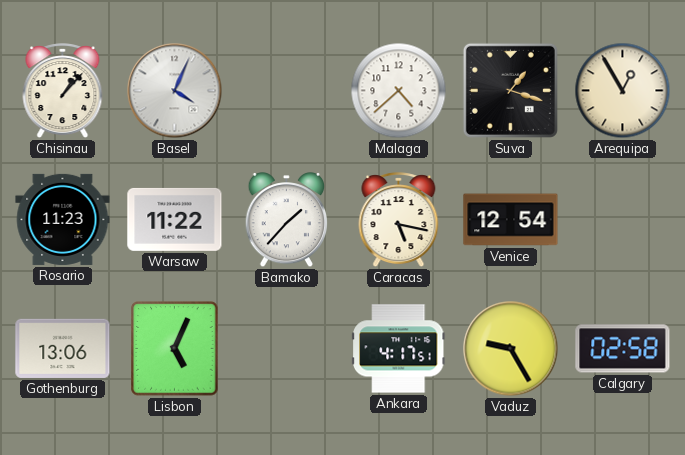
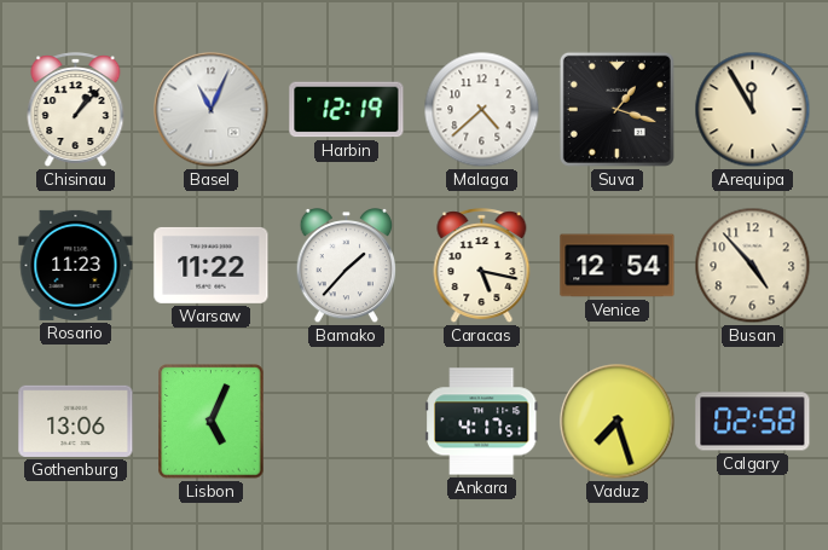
Basel: 4:04 -> 11:04
Harbin: none -> 12:19
Arequipa: 12:55 -> 11:55
Busan: none -> 4:53
Vaduz: 9:25 -> 7:27
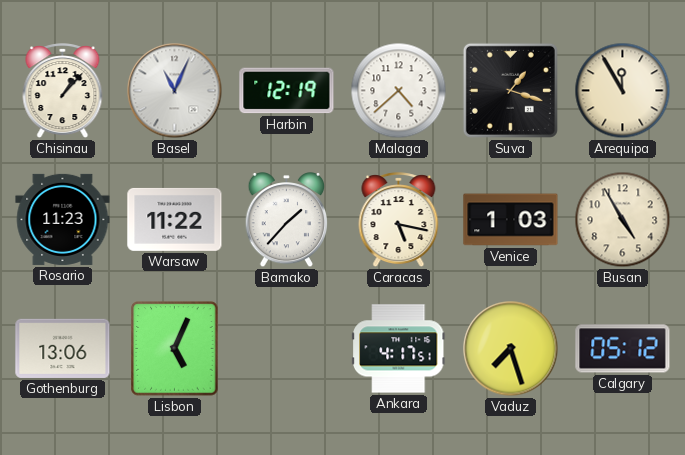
Venice: 12:54 -> 1:03
Busan: 4:53 -> 4:55
Calgary: 02:58 -> 05:12
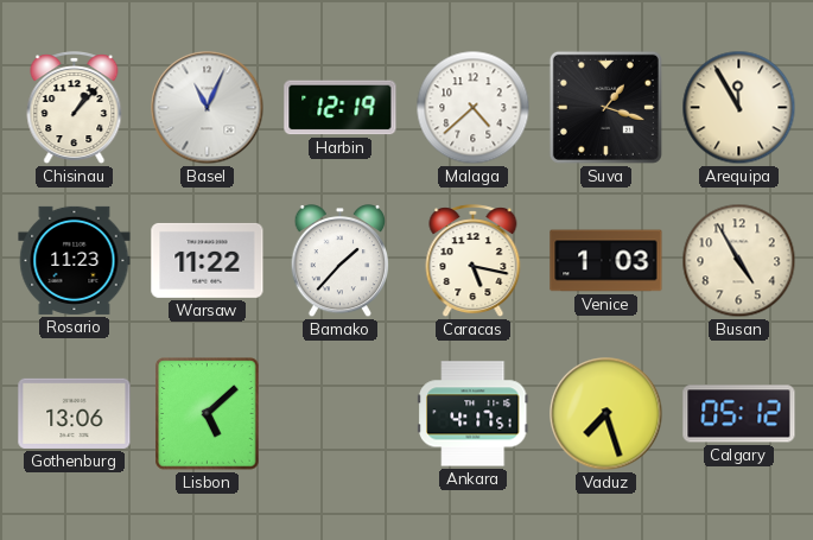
Lisbon: 5:04 -> 5:08
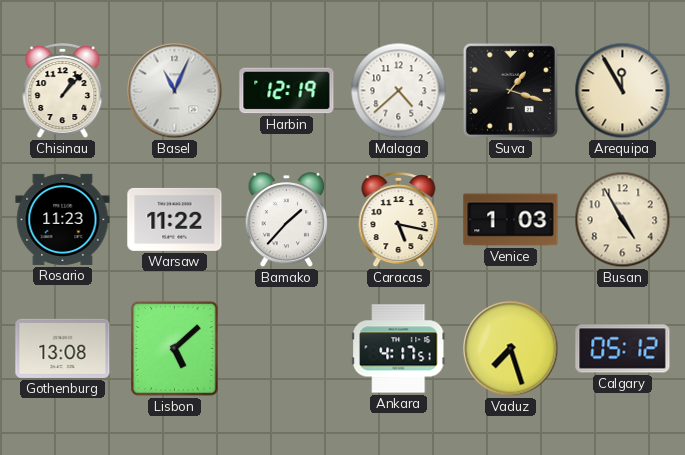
Gothenburg: 13:06 -> 13:08
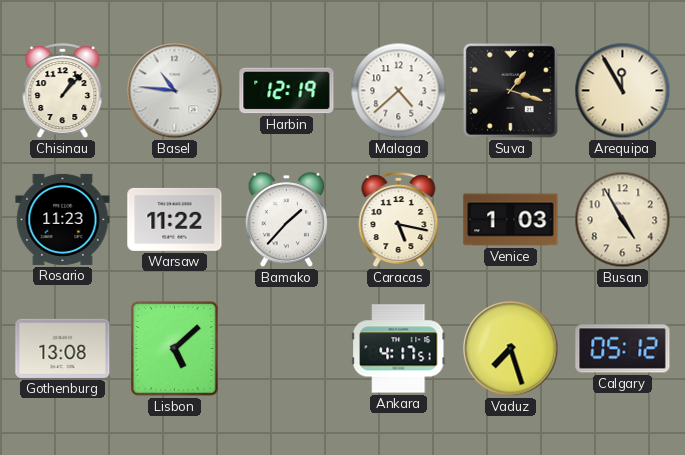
Basel: 11:04 -> 10:46
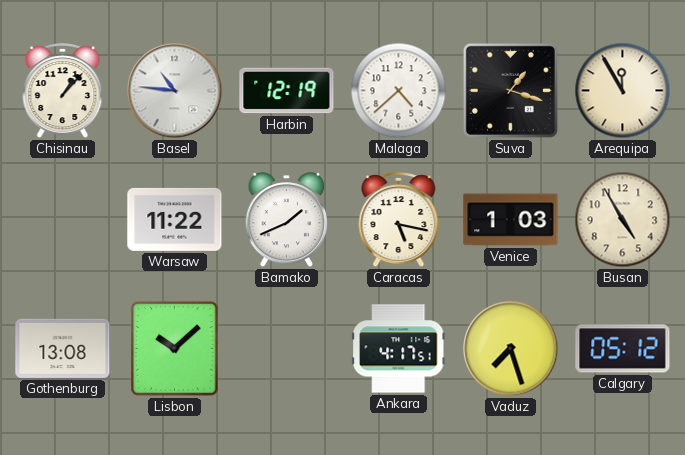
Rosario: 11:23 -> none
Bamako: 1:37 -> 1:41
Lisbon: 5:08 -> 10:08
